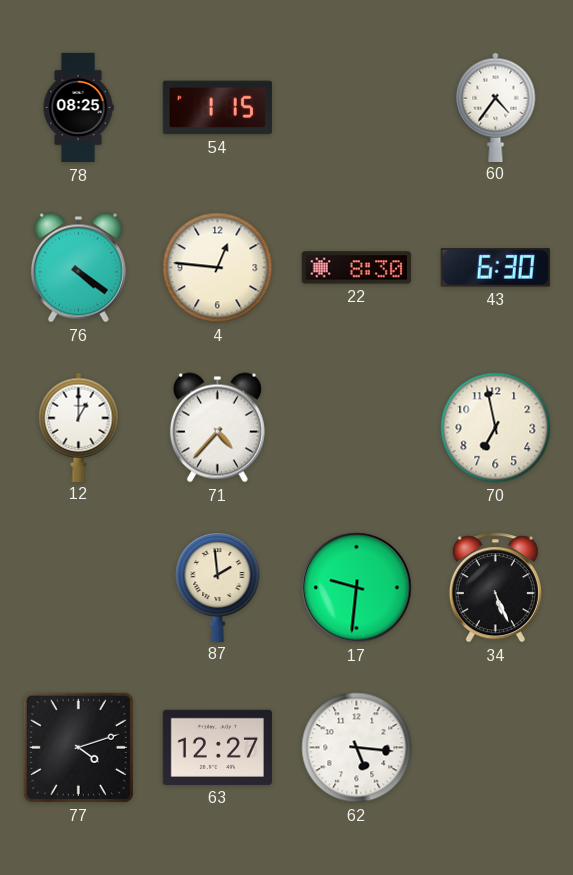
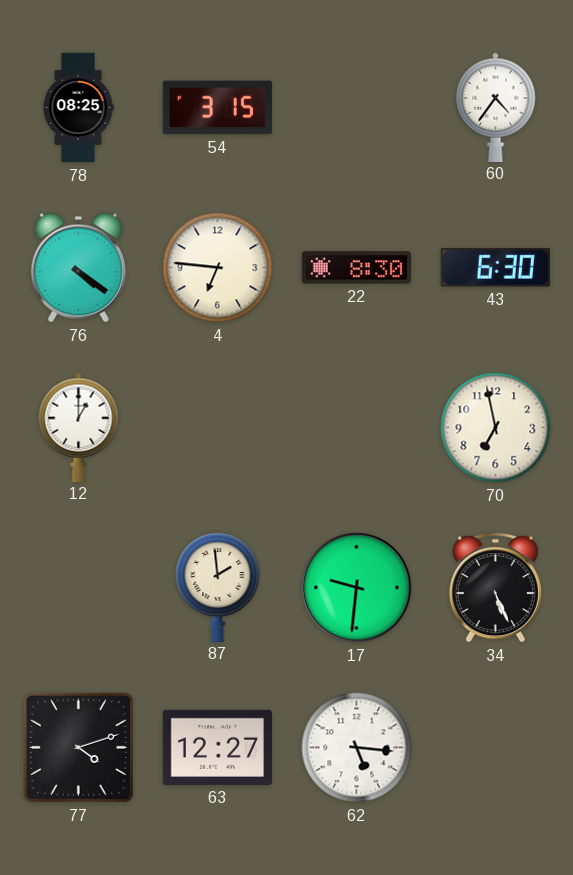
54: 1:15 -> 3:15
4: 12:46 -> 6:46
71: 4:37 -> none
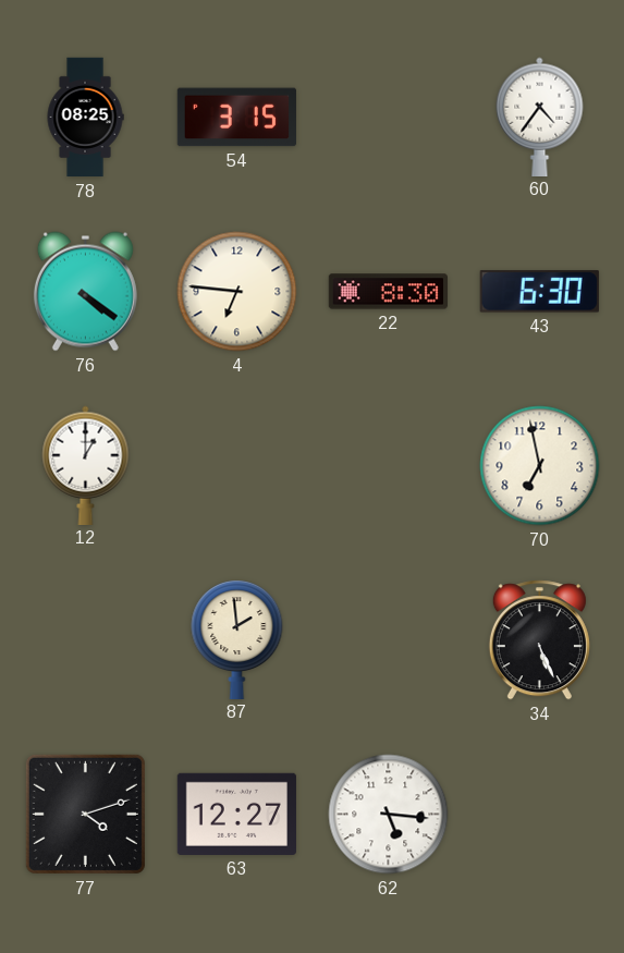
17: 9:31 -> none
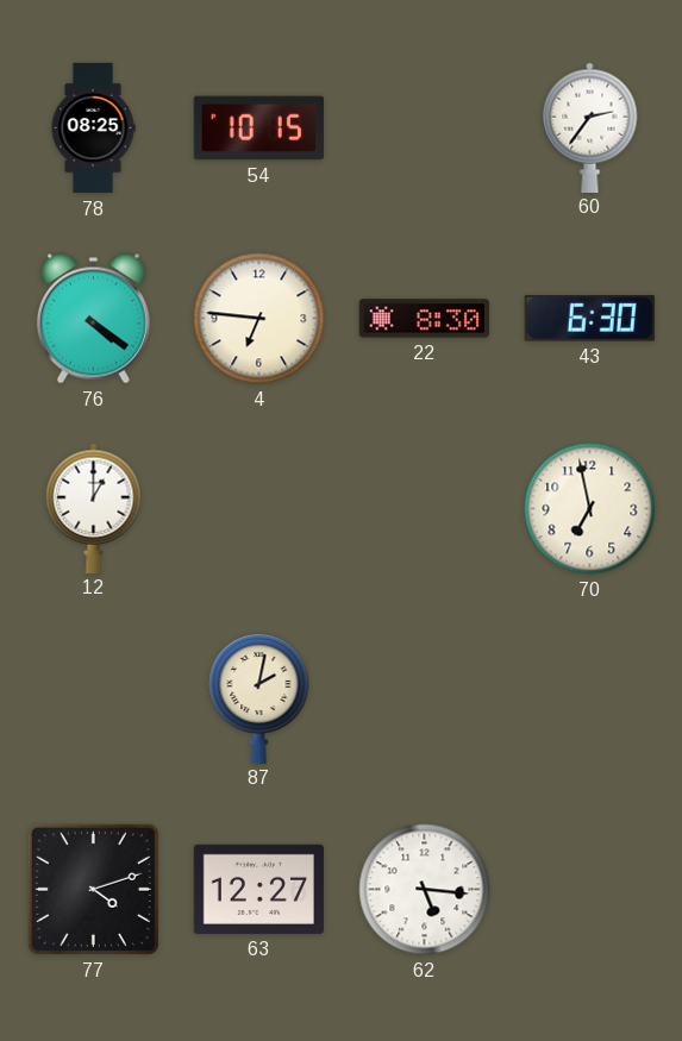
54: 3:15 -> 10:15
60: 4:36 -> 2:36
87: 1:59 -> 2:02
34: 5:26 -> none
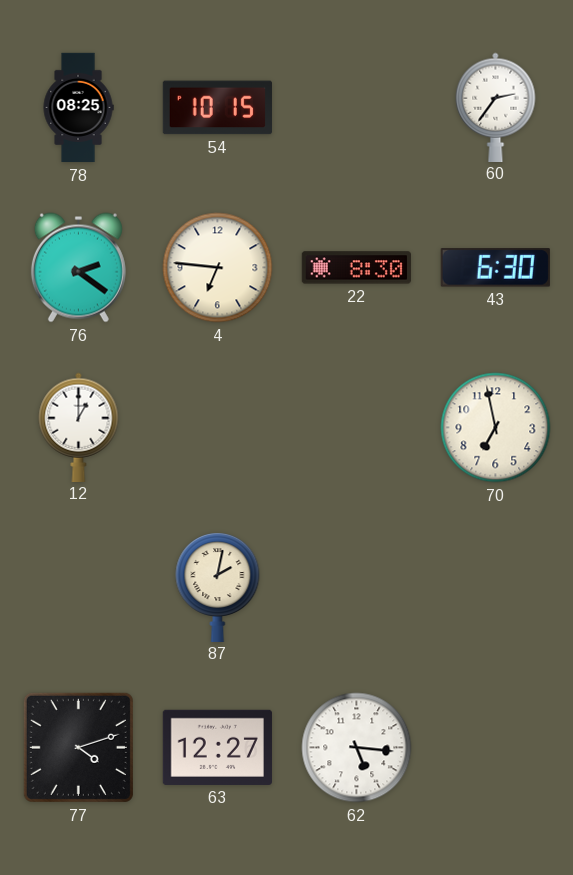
76: 4:21 -> 2:21
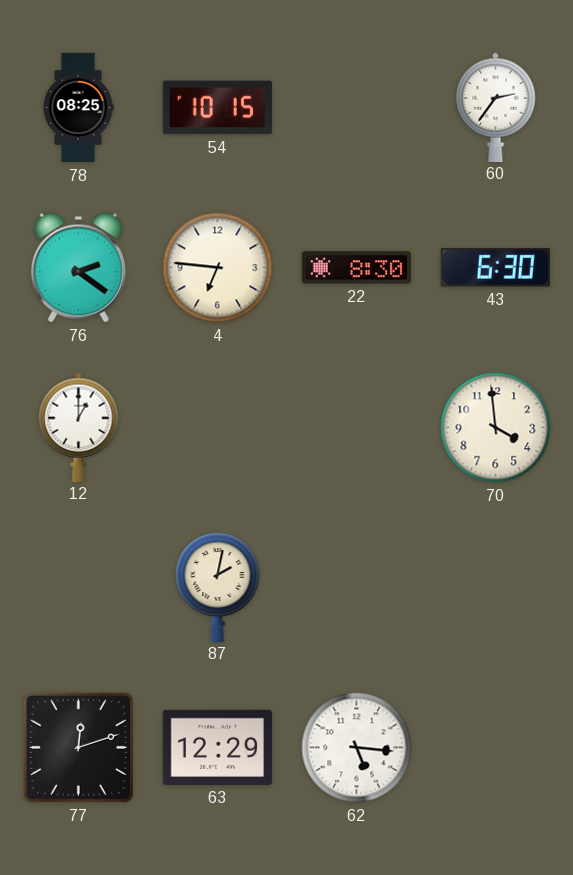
70: 6:58 -> 3:59
77: 4:12 -> 12:12
63: 12:27 -> 12:29
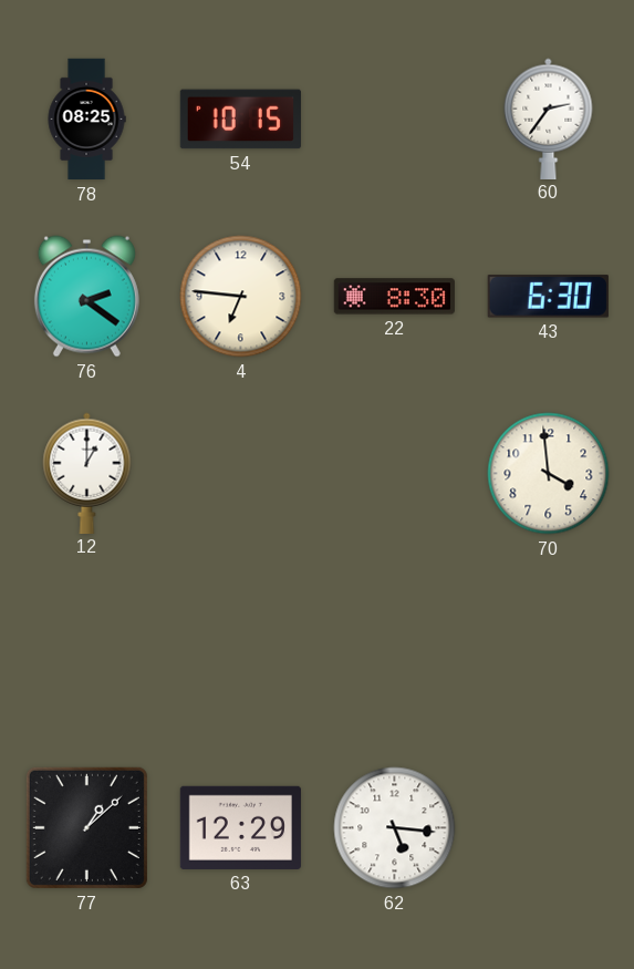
87: 2:02 -> none
77: 12:12 -> 1:08
